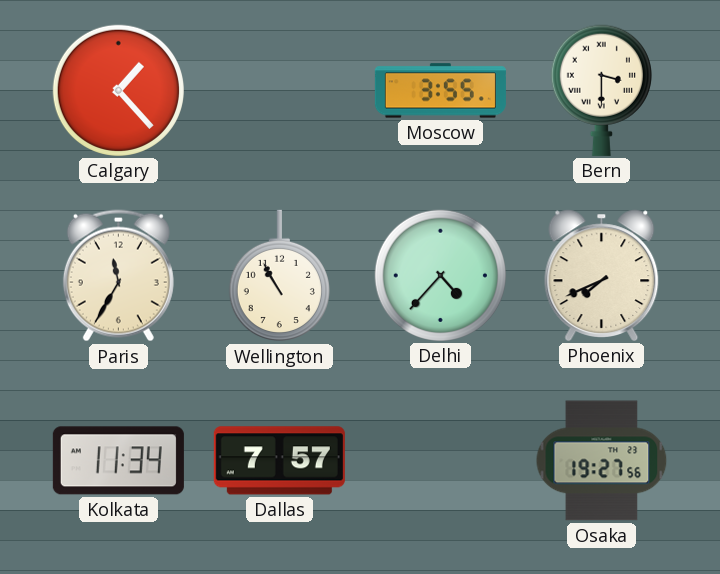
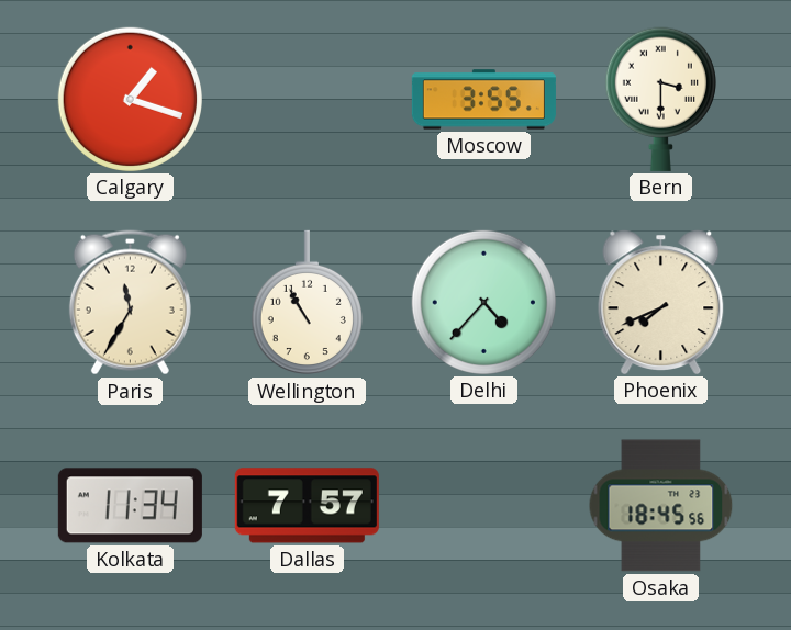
Calgary: 1:23 -> 1:18
Osaka: 19:27 -> 18:45
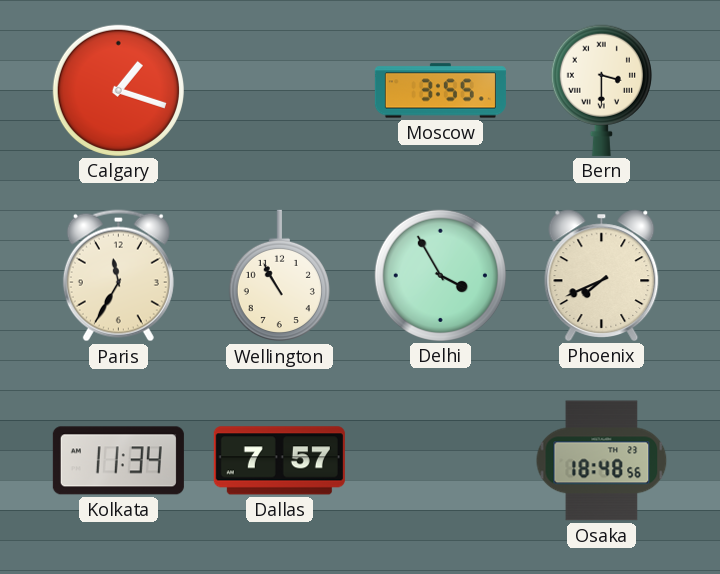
Delhi: 4:37 -> 3:55
Osaka: 18:45 -> 18:48
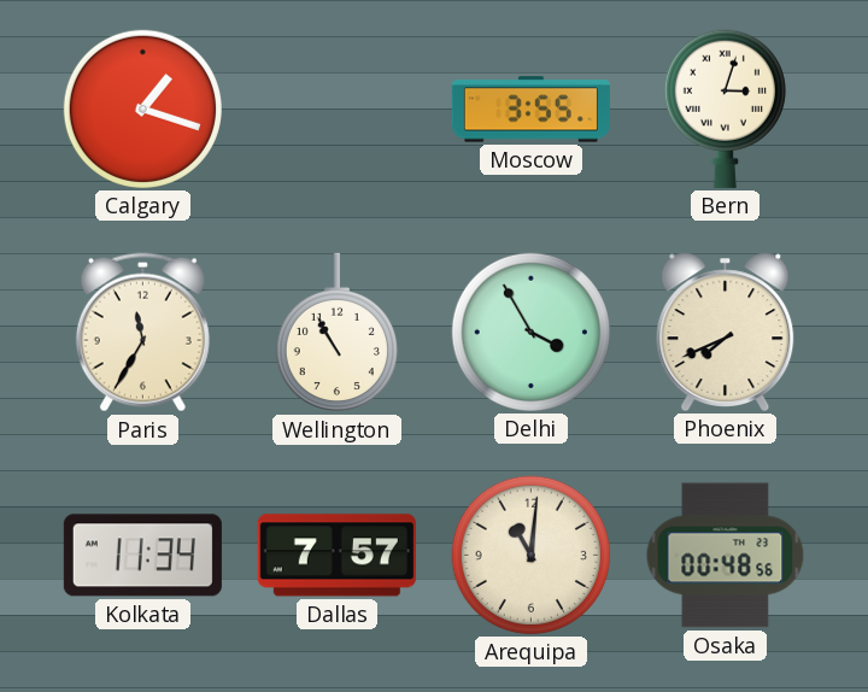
Bern: 3:30 -> 3:03
Arequipa: none -> 11:01
Osaka: 18:48 -> 00:48
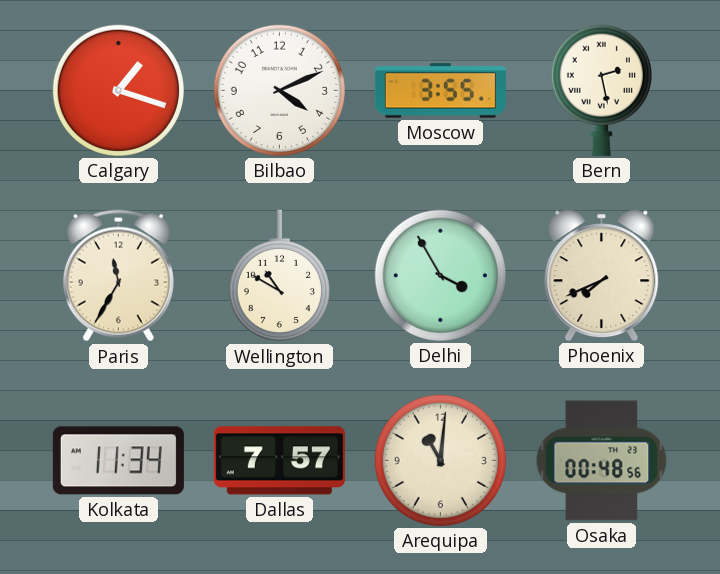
Bilbao: none -> 4:11
Bern: 3:03 -> 2:28
Wellington: 10:55 -> 10:50
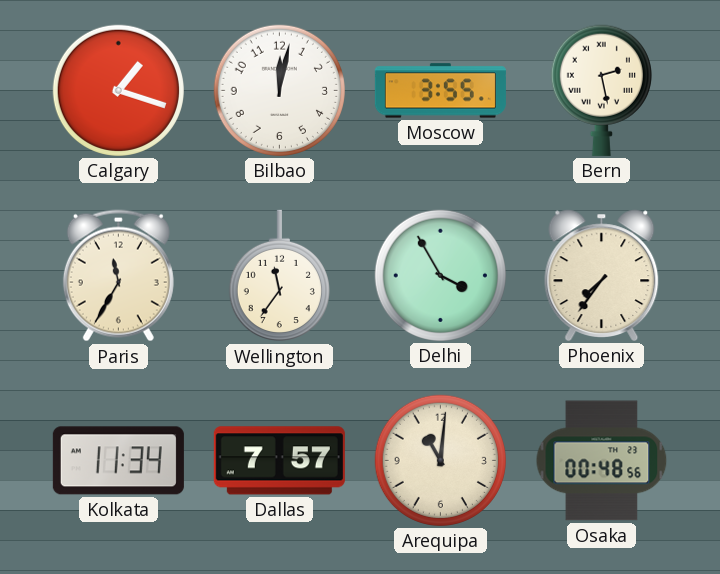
Bilbao: 4:11 -> 12:02
Wellington: 10:50 -> 11:36
Phoenix: 7:41 -> 7:36
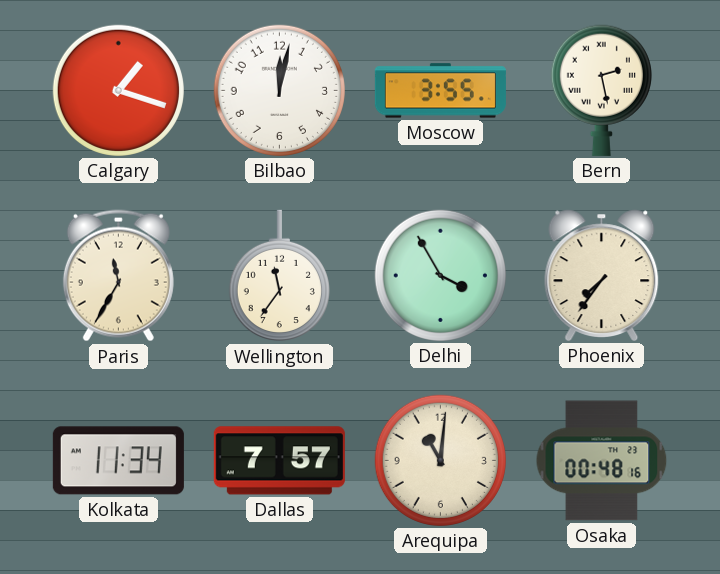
Osaka: 00:48:56 -> 00:48:16
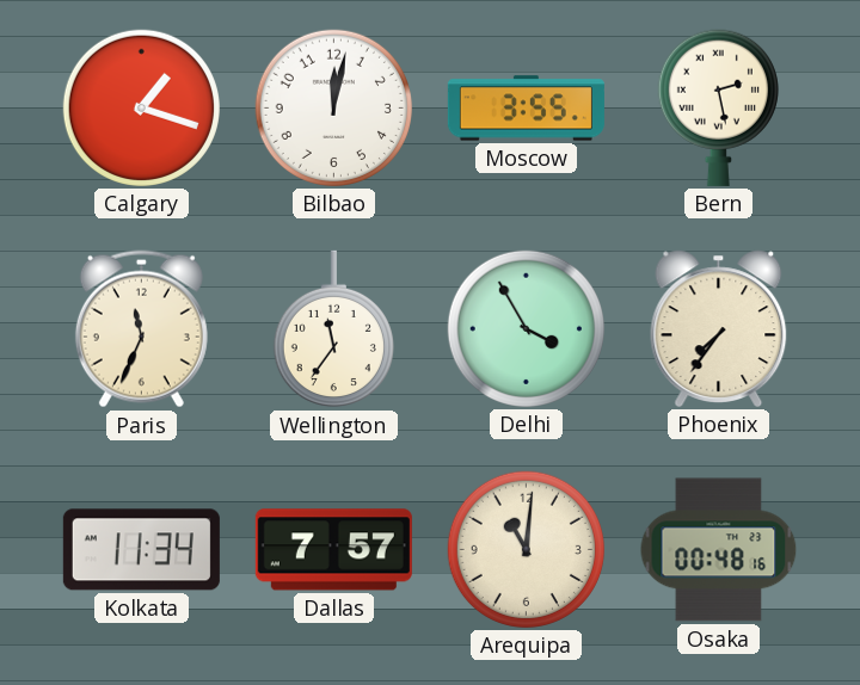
Paris: 11:35 -> 11:34
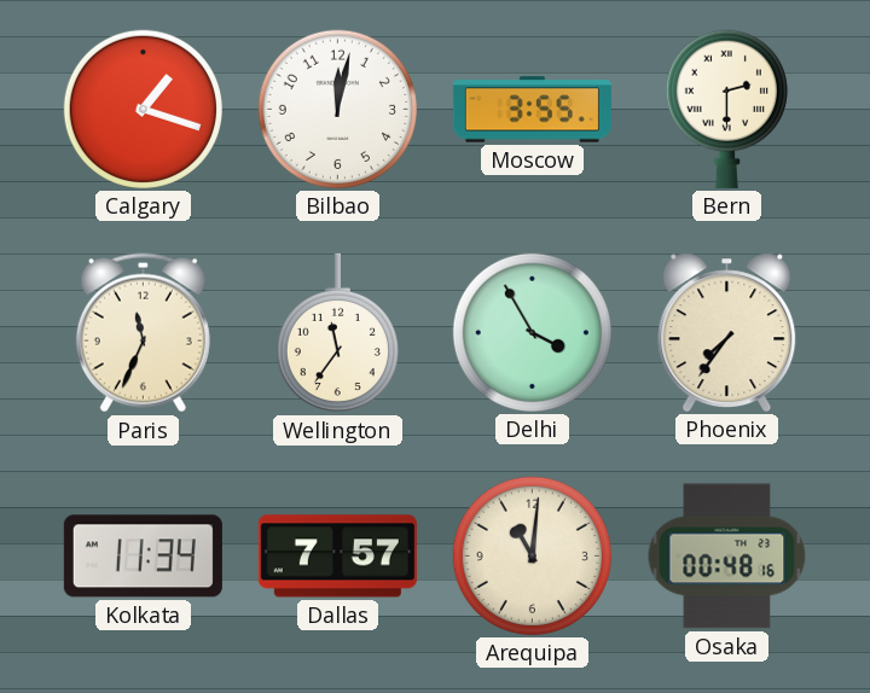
Bern: 2:28 -> 2:30
